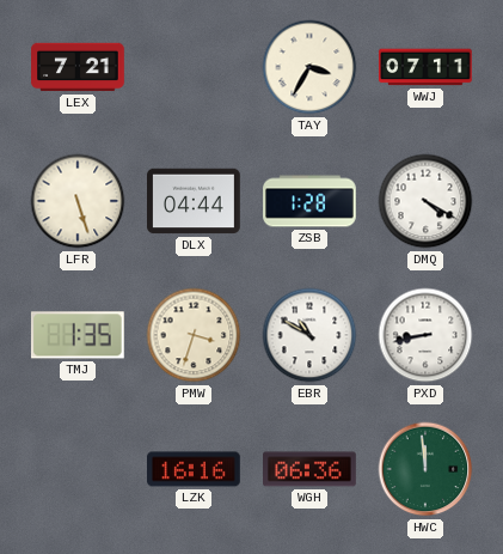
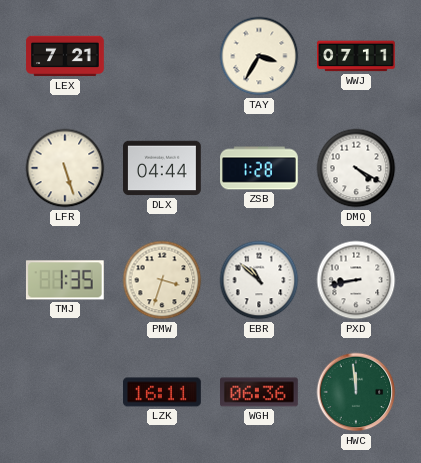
EBR: 10:50 -> 10:52
LZK: 16:16 -> 16:11
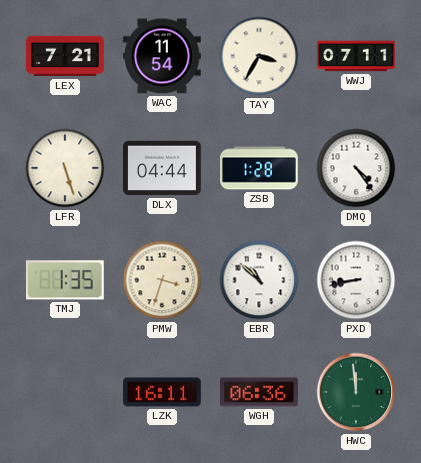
WAC: none -> 11:54
DMQ: 4:20 -> 4:24
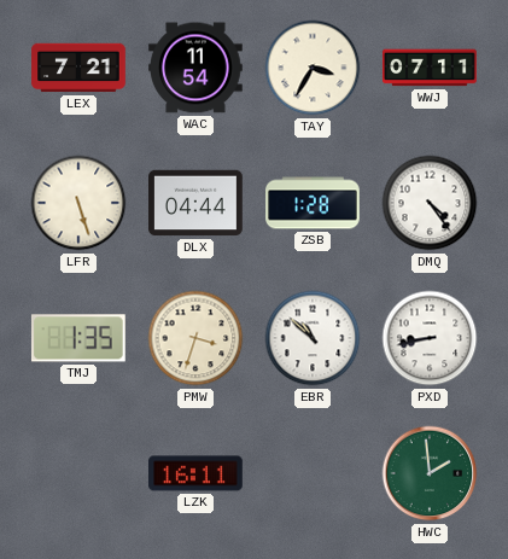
WGH: 06:36 -> none
HWC: 11:59 -> 1:59
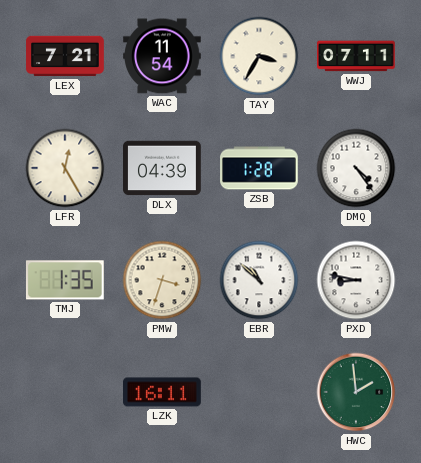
LFR: 5:27 -> 12:25
DLX: 04:44 -> 04:39
PXD: 8:43 -> 8:47
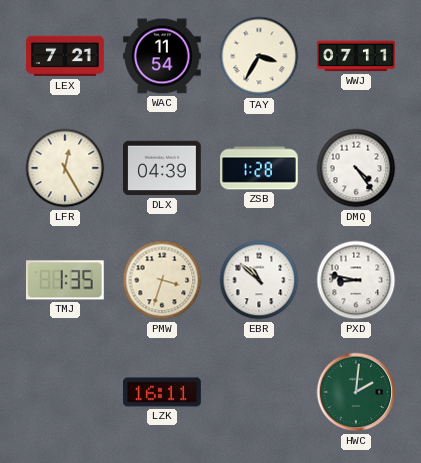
HWC: 1:59 -> 2:01
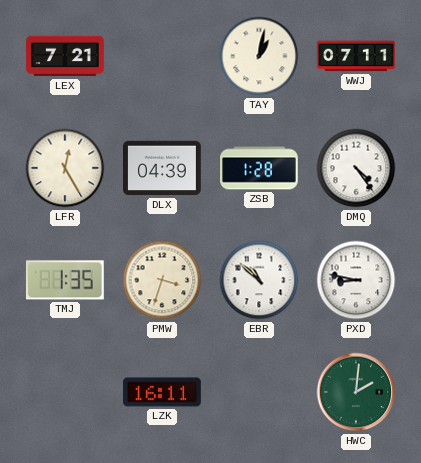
WAC: 11:54 -> none
TAY: 3:35 -> 1:02
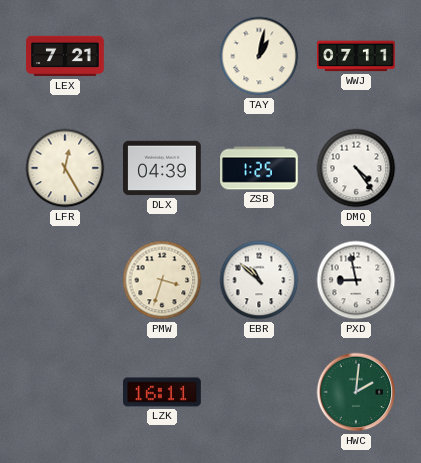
ZSB: 1:28 -> 1:25
TMJ: 1:35 -> none
PXD: 8:47 -> 8:58
